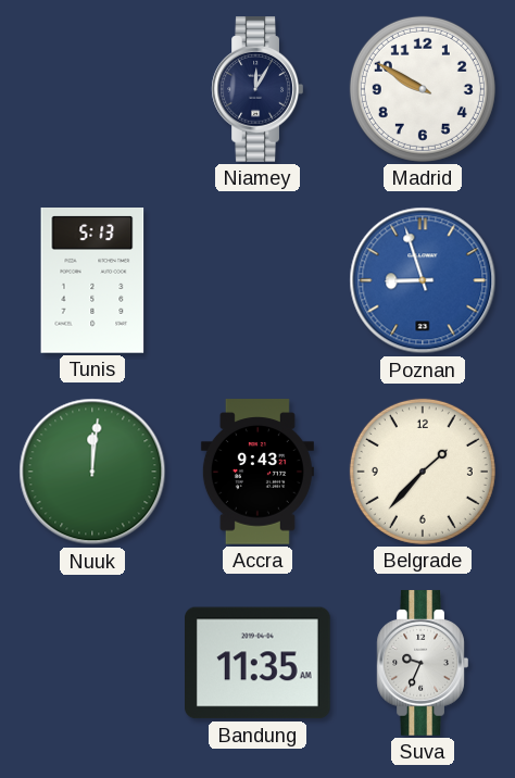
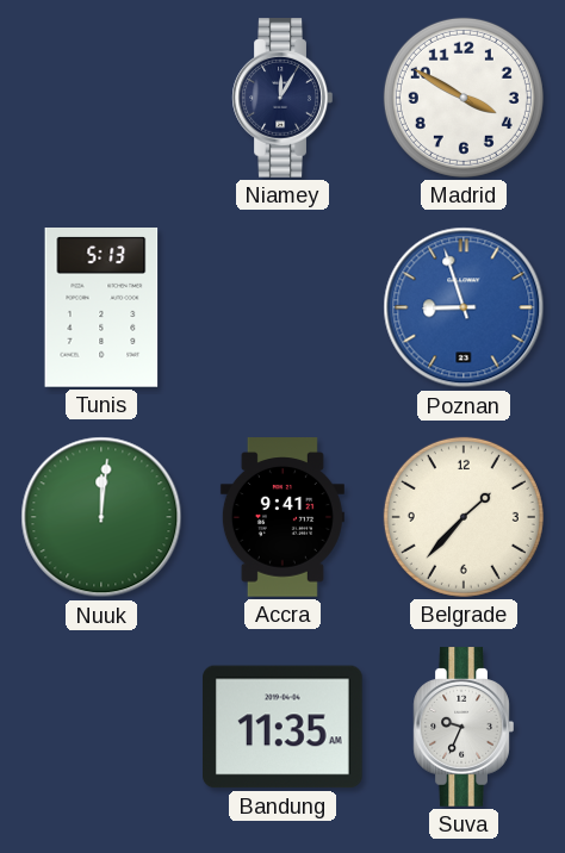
Madrid: 9:50 -> 3:50
Accra: 9:43 -> 9:41
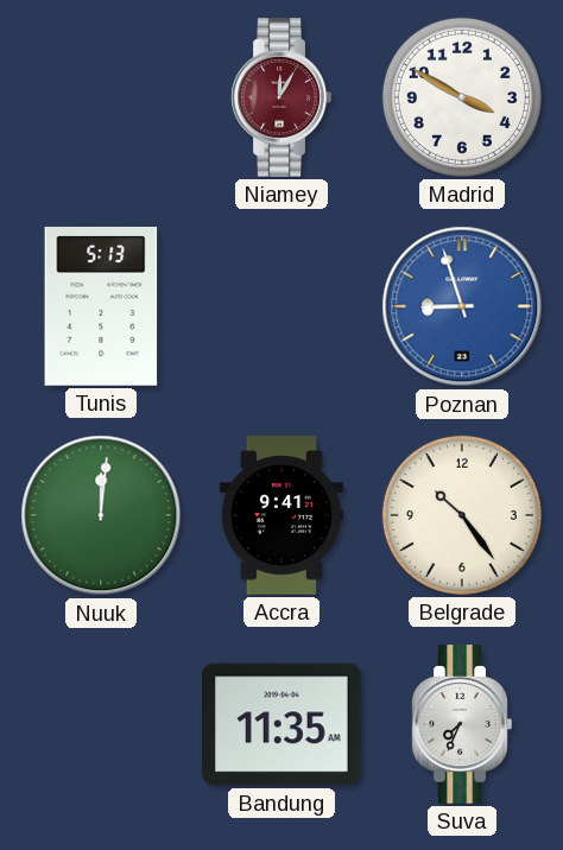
Niamey dial: navy -> burgundy
Belgrade: 1:37 -> 10:24
Suva: 9:34 -> 7:34
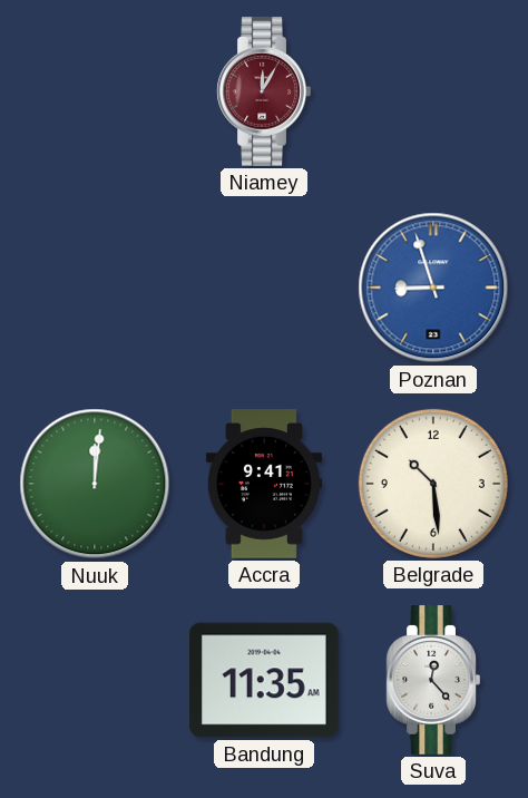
Madrid: 3:50 -> none
Tunis: 5:13 -> none
Belgrade: 10:24 -> 10:29
Suva: 7:34 -> 12:23
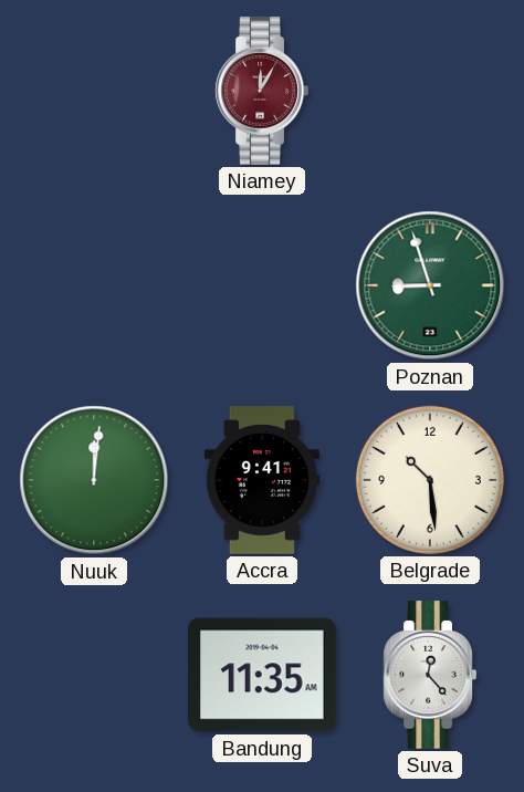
Poznan dial: blue -> green
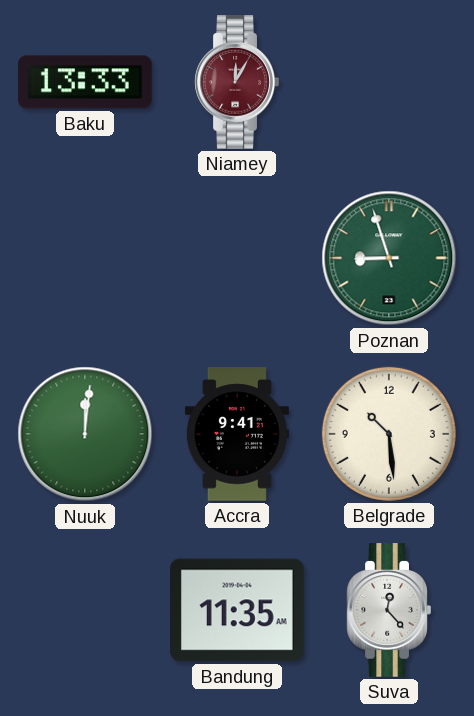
Baku: none -> 13:33
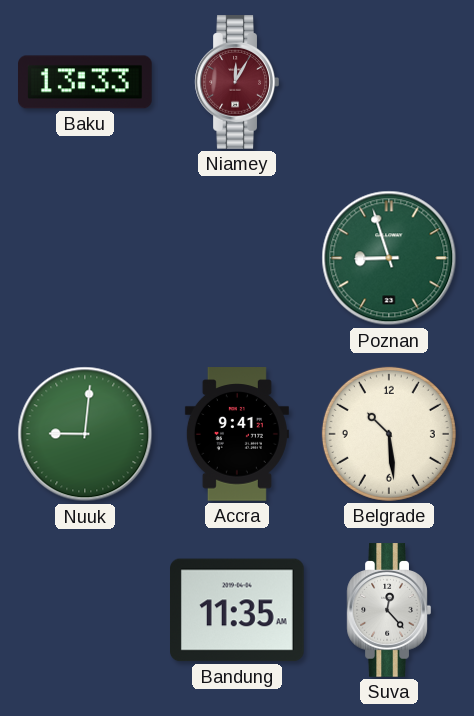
Nuuk: 12:01 -> 9:01
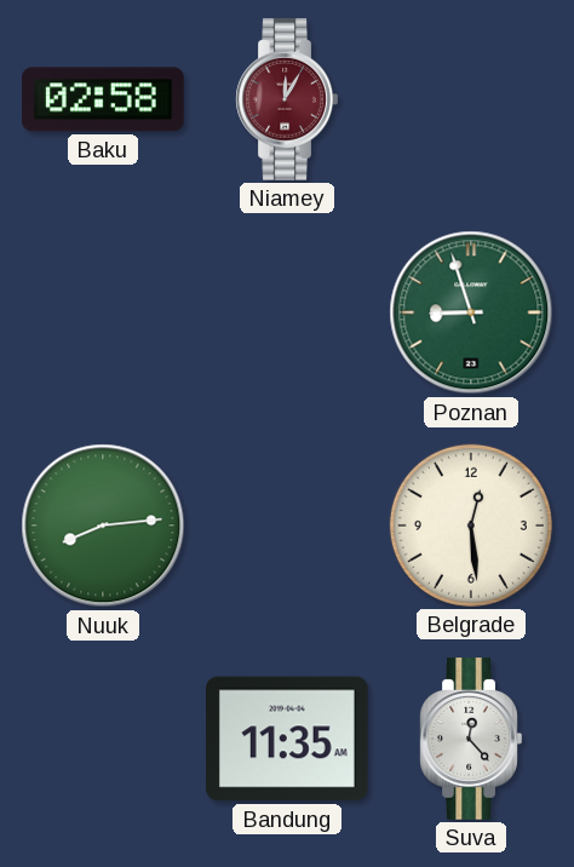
Baku: 13:33 -> 02:58
Nuuk: 9:01 -> 8:14
Accra: 9:41 -> none
Belgrade: 10:29 -> 12:29
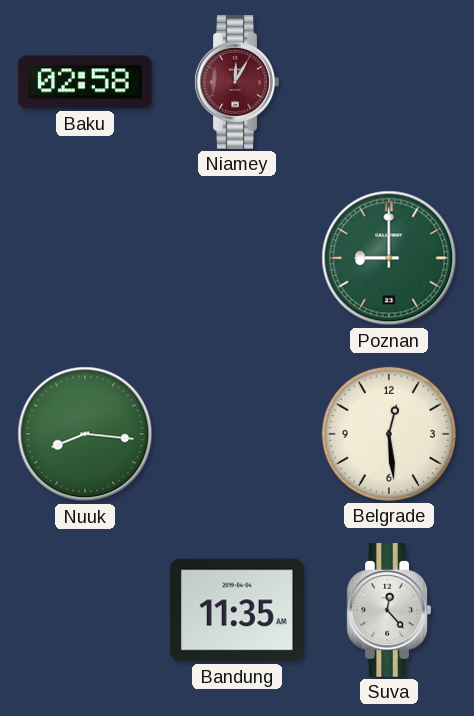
Poznan: 8:57 -> 9:00
Nuuk: 8:14 -> 8:16
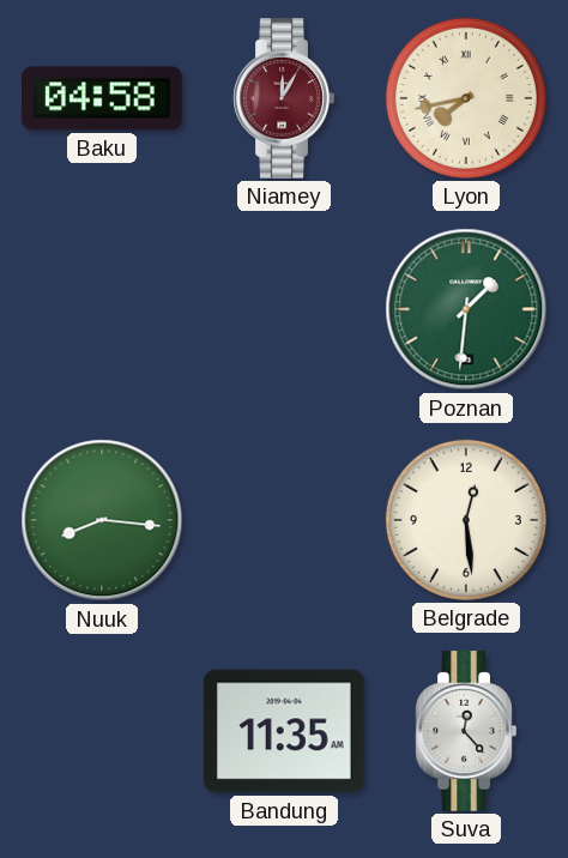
Baku: 02:58 -> 04:58
Lyon: none -> 7:43
Poznan: 9:00 -> 1:31
